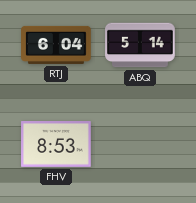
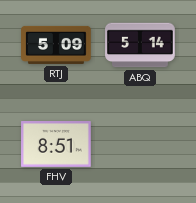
RTJ: 6:04 -> 5:09
FHV: 8:53 -> 8:51
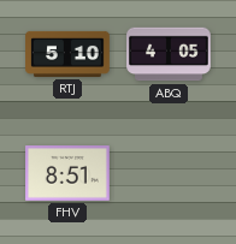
RTJ: 5:09 -> 5:10
ABQ: 5:14 -> 4:05
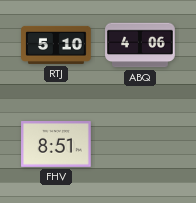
ABQ: 4:05 -> 4:06
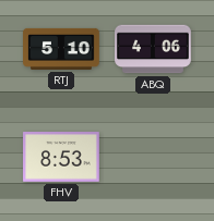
FHV: 8:51 -> 8:53
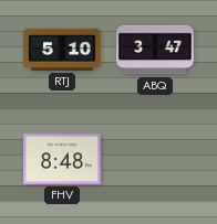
ABQ: 4:06 -> 3:47
FHV: 8:53 -> 8:48
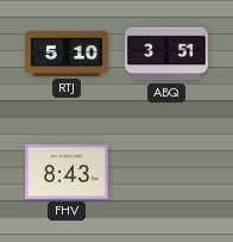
ABQ: 3:47 -> 3:51
FHV: 8:48 -> 8:43
